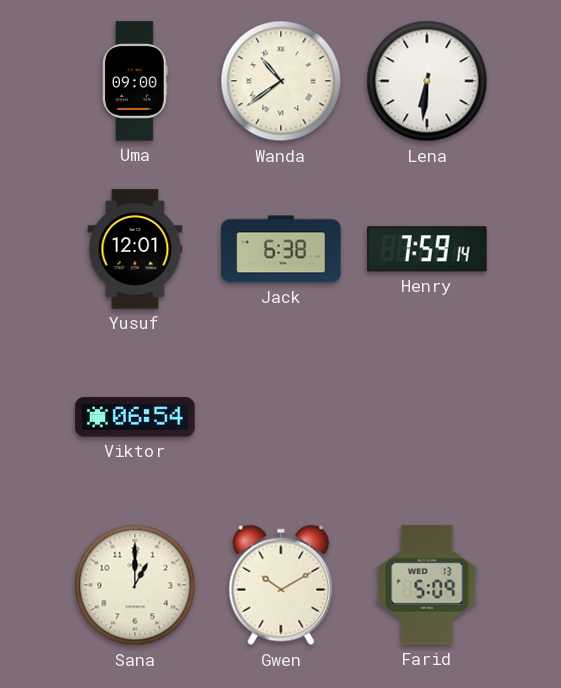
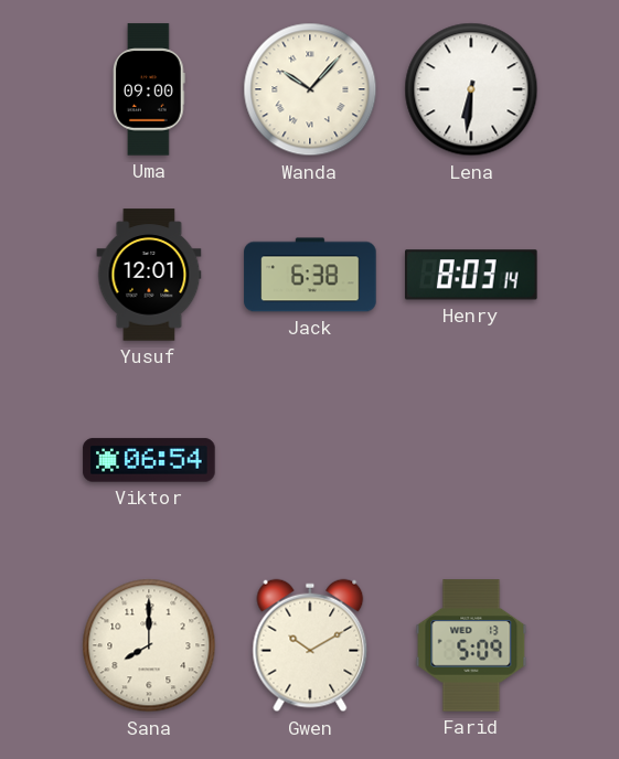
Wanda: 10:39 -> 10:07
Henry: 7:59 -> 8:03
Sana: 1:00 -> 8:00
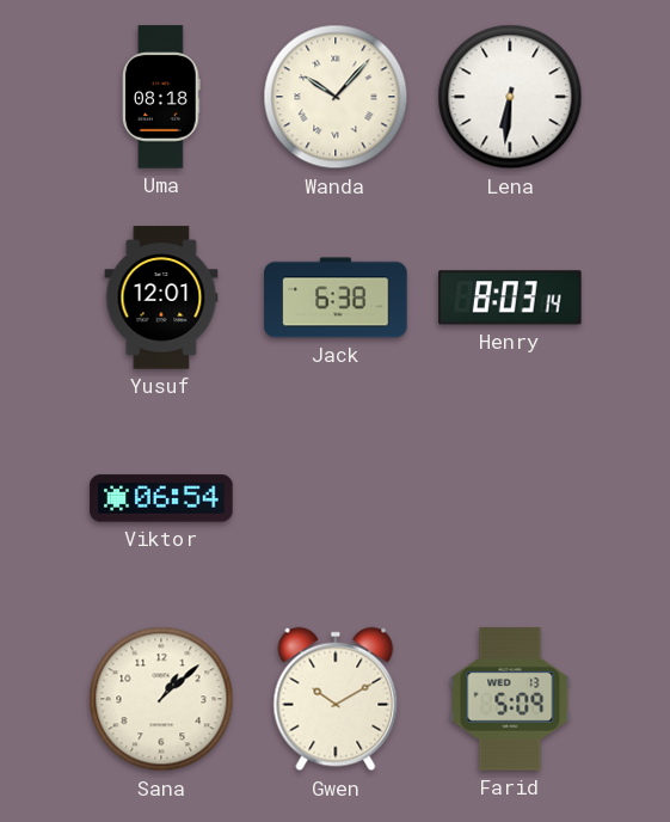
Uma: 09:00 -> 08:18
Sana: 8:00 -> 1:08
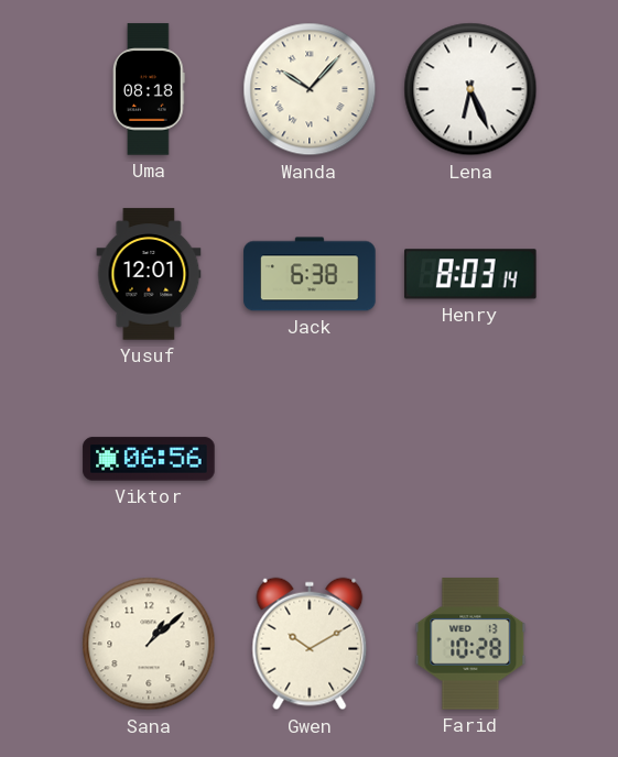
Lena: 6:31 -> 6:26
Viktor: 06:54 -> 06:56
Farid: 5:09 -> 10:28
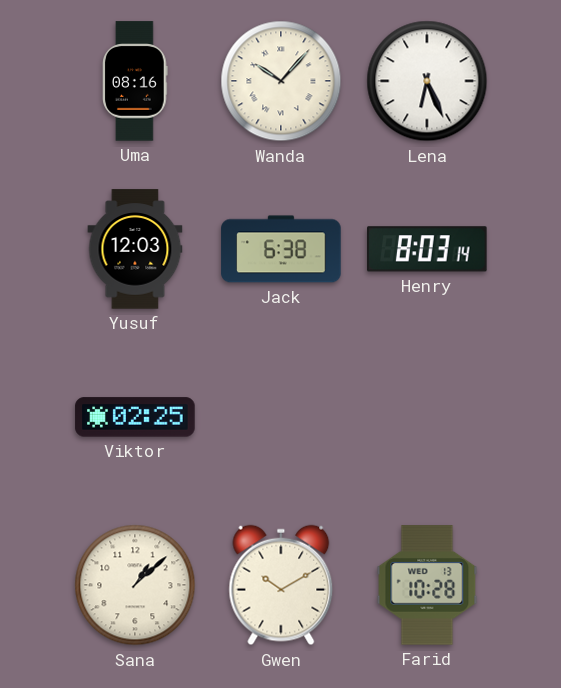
Uma: 08:18 -> 08:16
Yusuf: 12:01 -> 12:03
Viktor: 06:56 -> 02:25
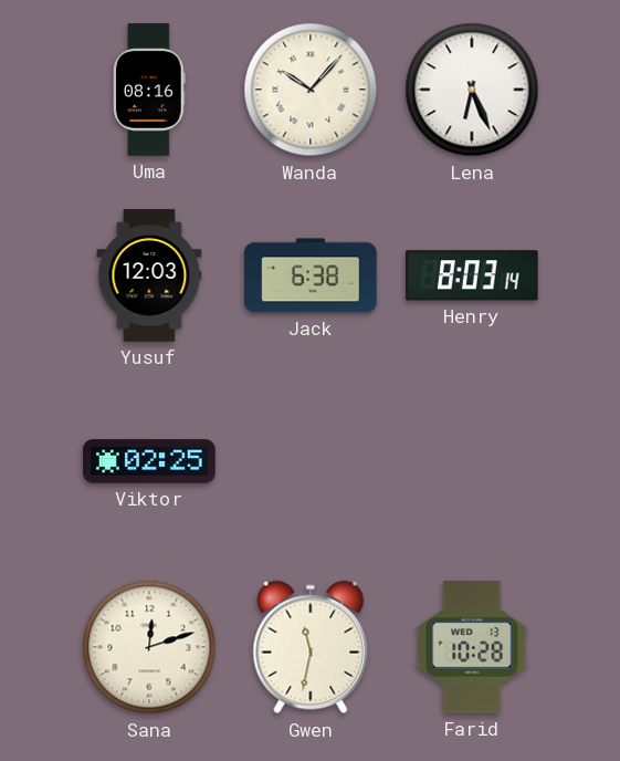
Sana: 1:08 -> 12:12
Gwen: 10:10 -> 11:32
